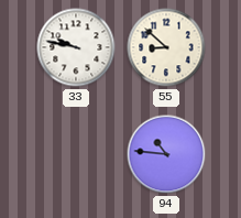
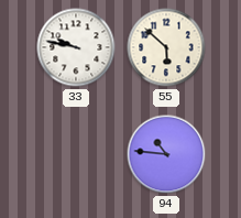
55: 8:52 -> 5:52
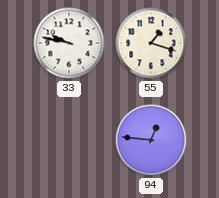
55: 5:52 -> 1:18
94: 10:46 -> 12:46
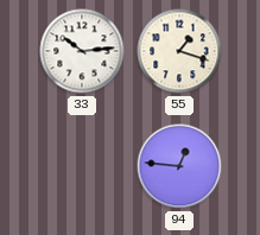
33: 9:47 -> 10:14
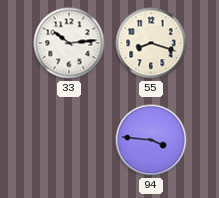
55: 1:18 -> 8:18
94: 12:46 -> 3:46
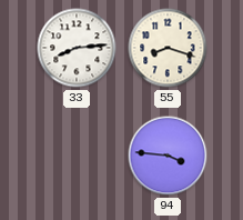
33: 10:14 -> 8:14
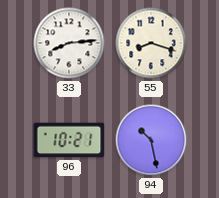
96: none -> 10:21
94: 3:46 -> 10:28
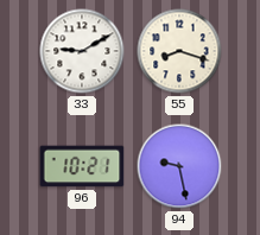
33: 8:14 -> 9:10
94: 10:28 -> 9:28
